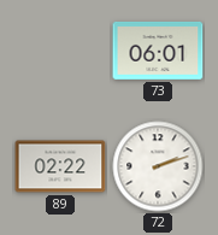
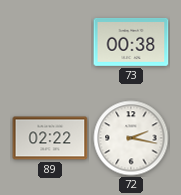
73: 06:01 -> 00:38
72: 2:12 -> 2:17
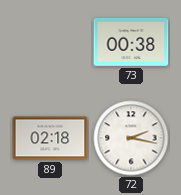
89: 02:22 -> 02:18
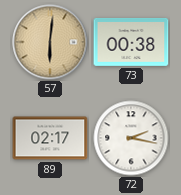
57: none -> 6:01
89: 02:18 -> 02:17
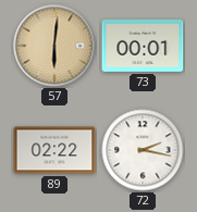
73: 00:38 -> 00:01
89: 02:17 -> 02:22
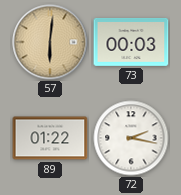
73: 00:01 -> 00:03
89: 02:22 -> 01:22
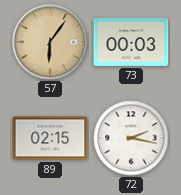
57: 6:01 -> 6:06
89: 01:22 -> 02:15
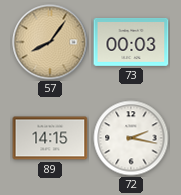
57: 6:06 -> 8:06
89: 02:15 -> 14:15
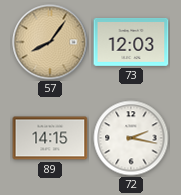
73: 00:03 -> 12:03
